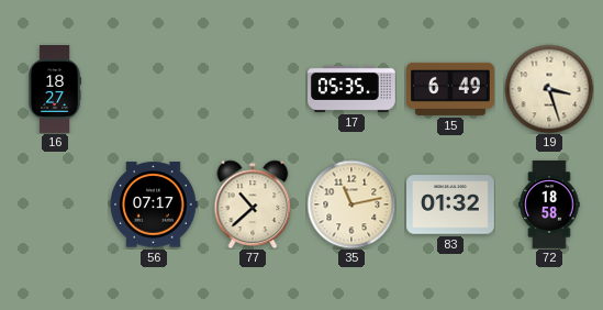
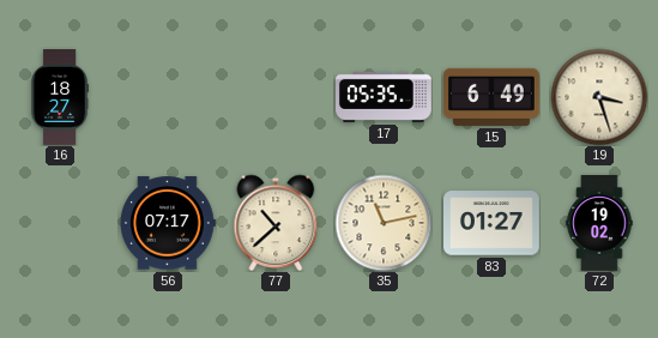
83: 01:32 -> 01:27
72: 18:58 -> 19:02
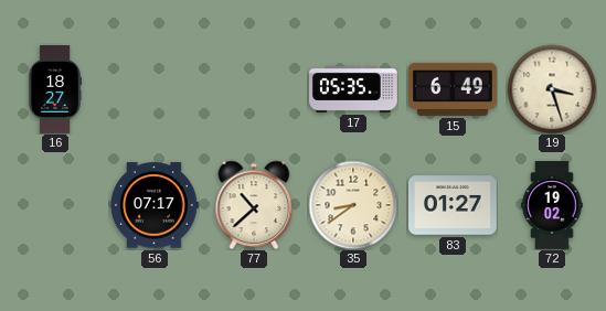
35: 11:13 -> 8:39
